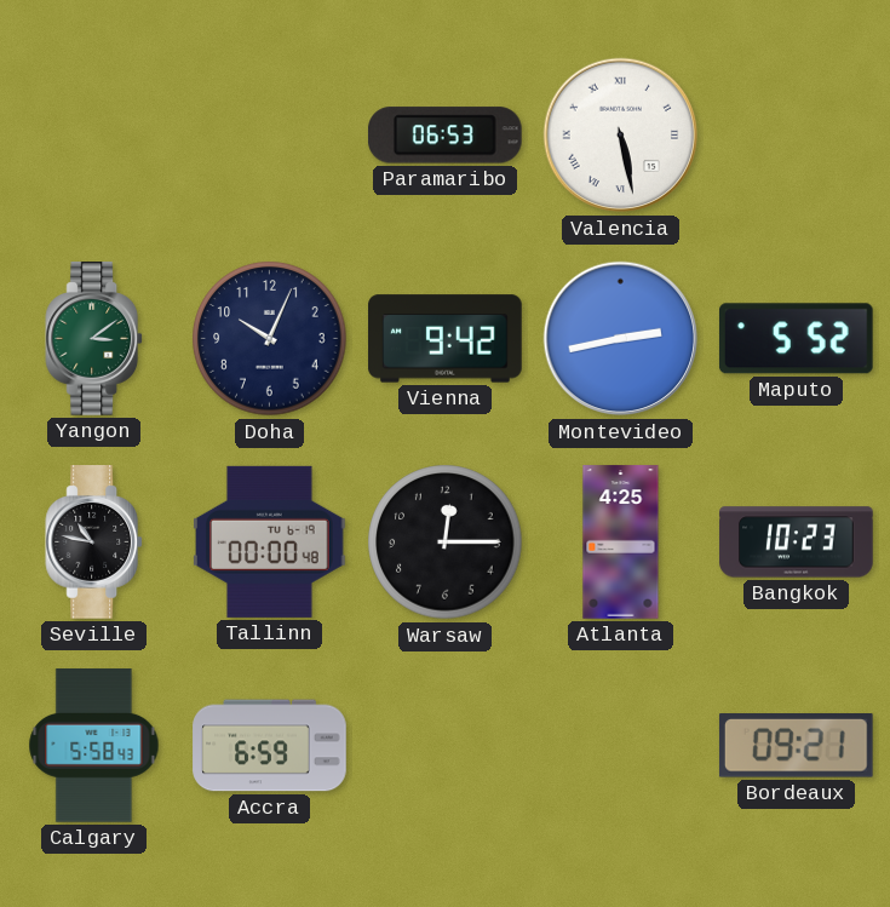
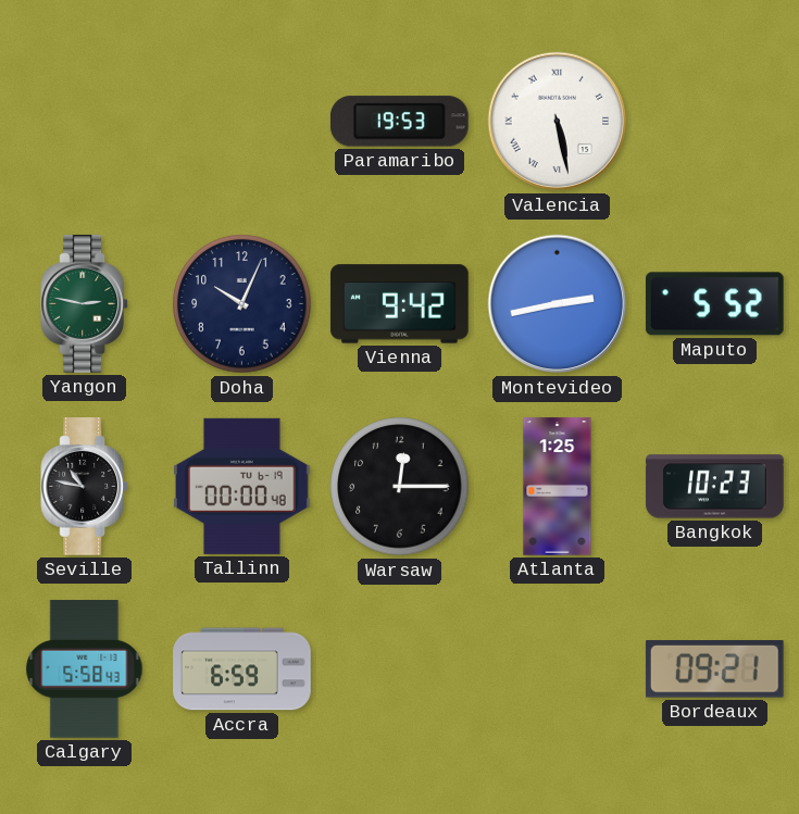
Paramaribo: 06:53 -> 19:53
Yangon: 3:09 -> 2:47
Atlanta: 4:25 -> 1:25
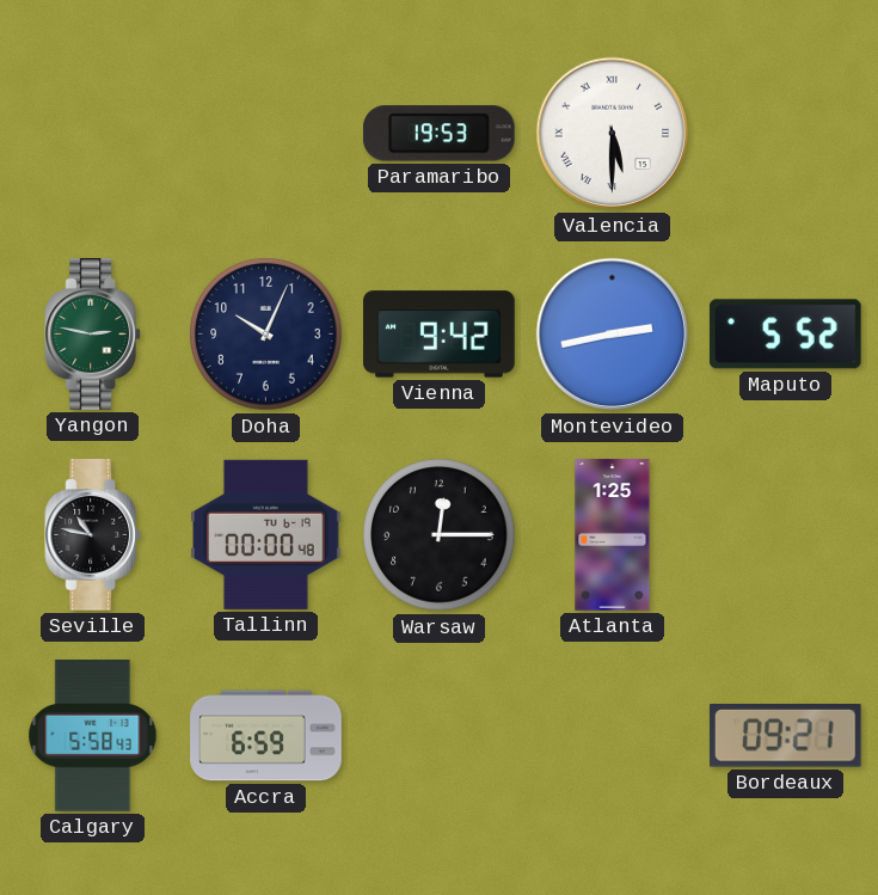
Valencia: 5:28 -> 5:30
Bangkok: 10:23 -> none
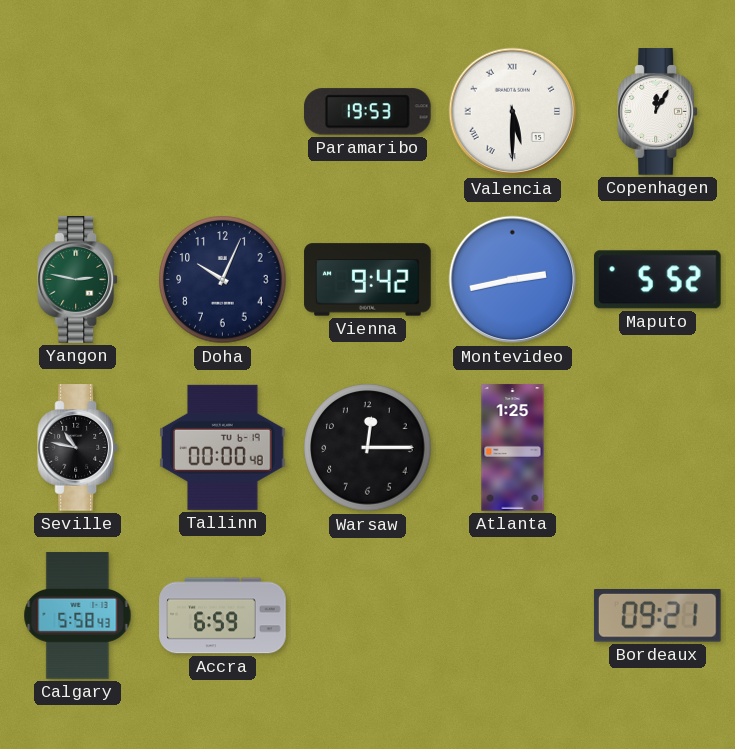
Copenhagen: none -> 12:05
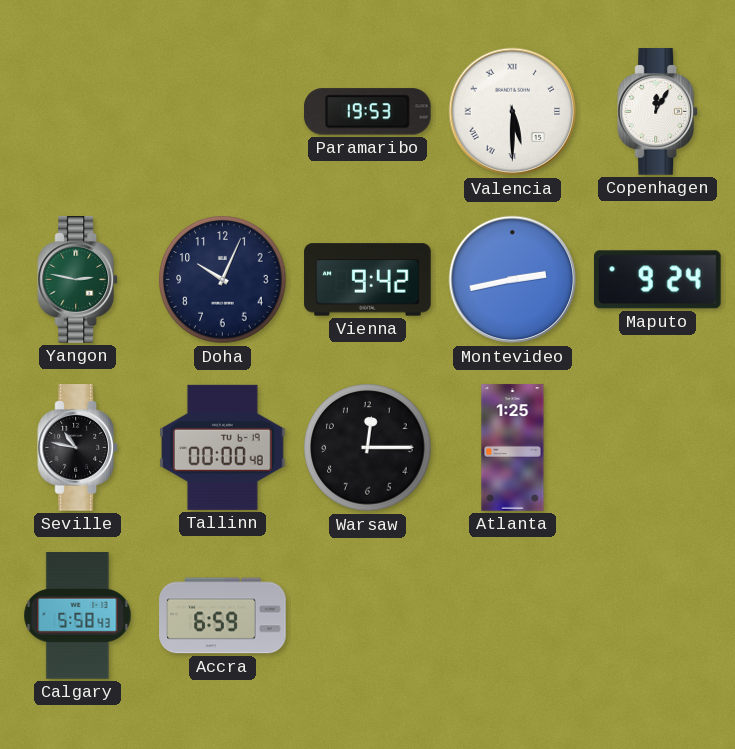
Maputo: 5:52 -> 9:24
Bordeaux: 09:21 -> none
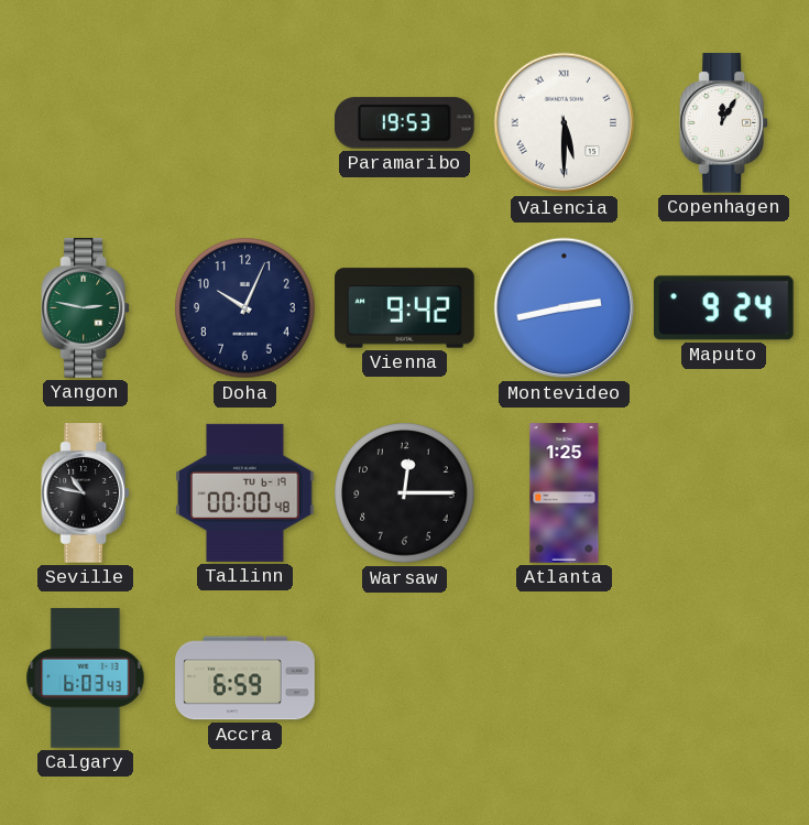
Calgary: 5:58 -> 6:03
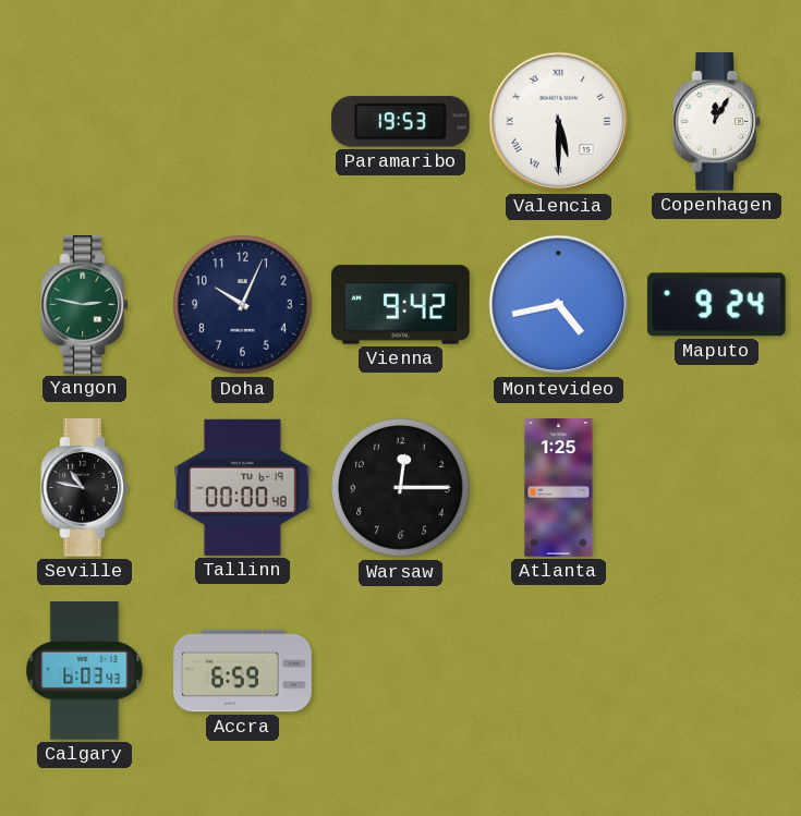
Montevideo: 2:43 -> 4:43
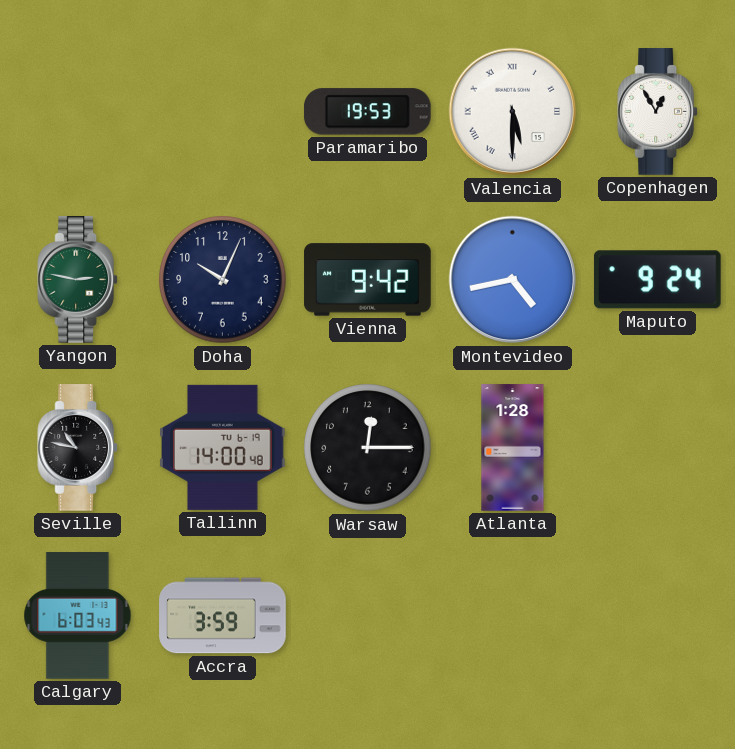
Copenhagen: 12:05 -> 12:55
Tallinn: 00:00 -> 14:00
Atlanta: 1:25 -> 1:28
Accra: 6:59 -> 3:59
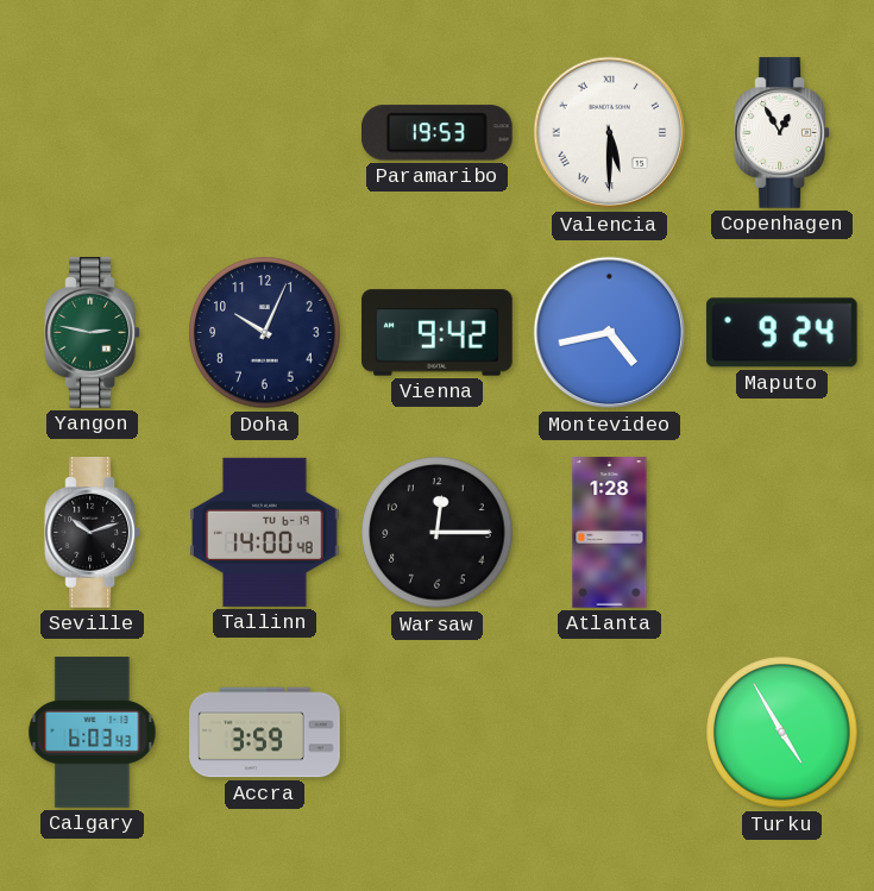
Seville: 10:47 -> 10:12
Turku: none -> 4:55
